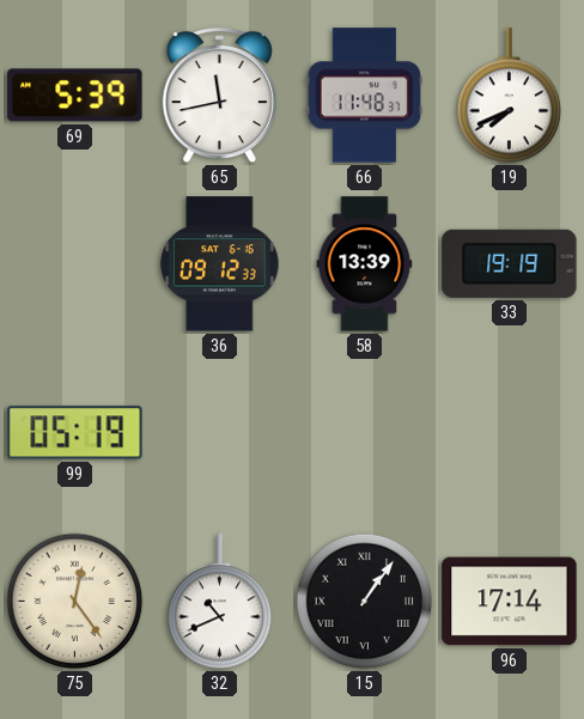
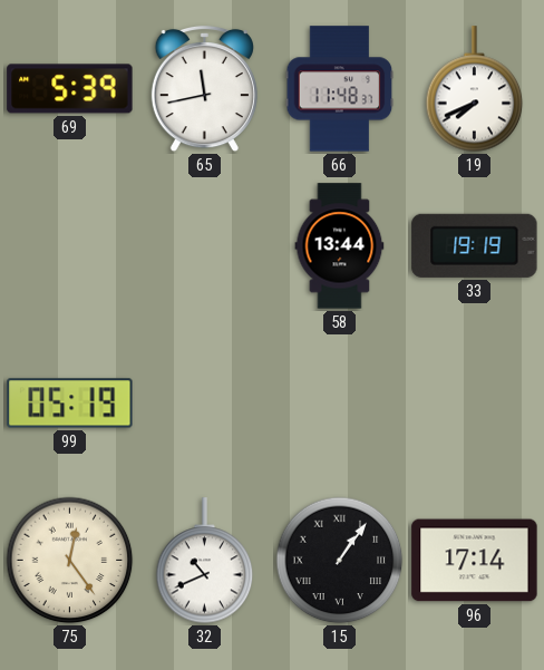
36: 09:12 -> none
58: 13:39 -> 13:44
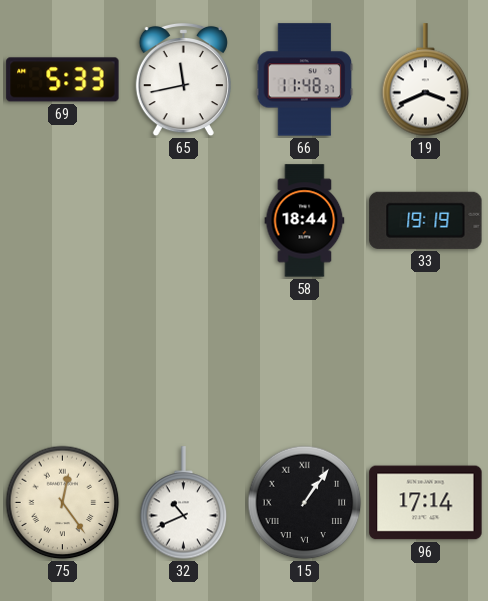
69: 5:39 -> 5:33
19: 7:41 -> 3:41
58: 13:44 -> 18:44
99: 05:19 -> none
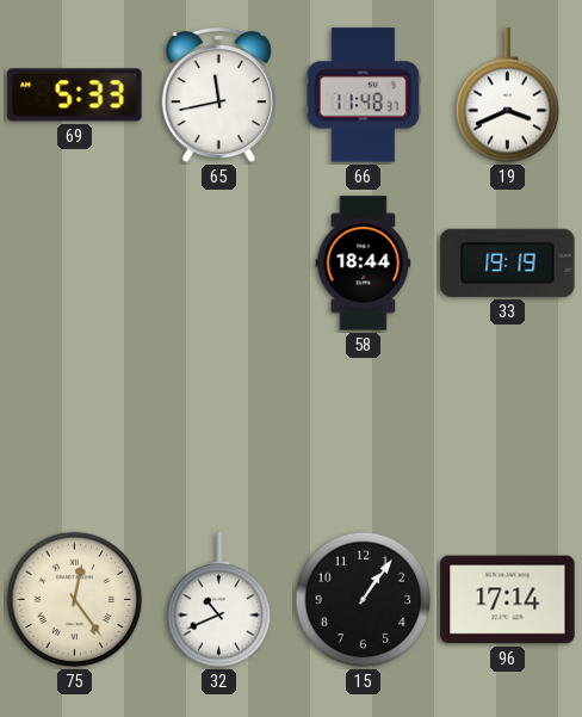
15 numerals: Roman -> Arabic
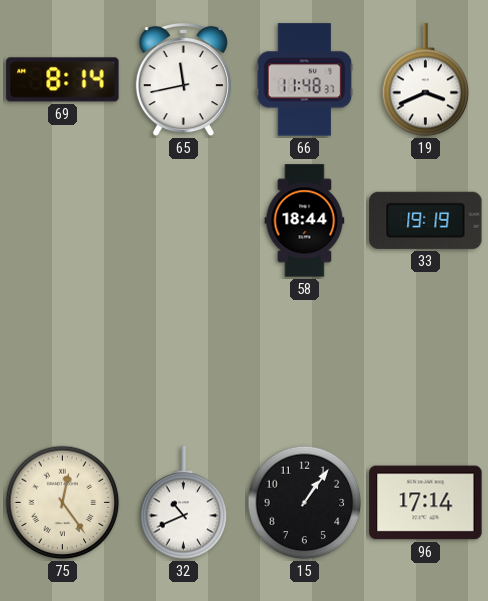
69: 5:33 -> 8:14
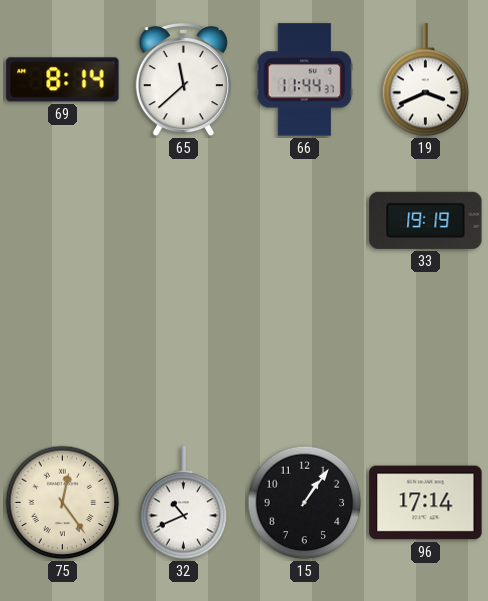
65: 11:43 -> 11:38
66: 11:48 -> 11:44
58: 18:44 -> none
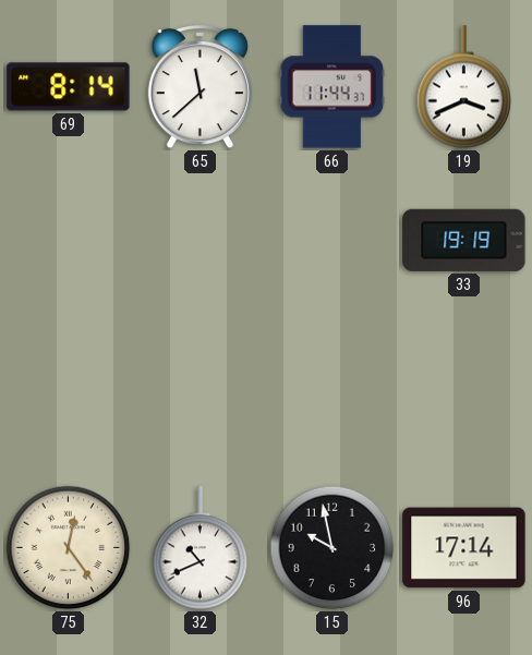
15: 1:06 -> 9:58
